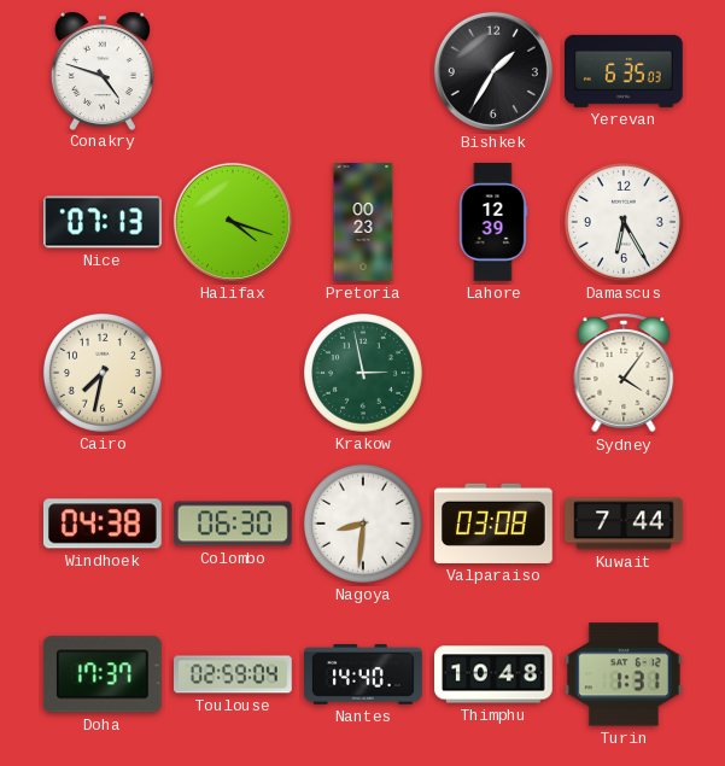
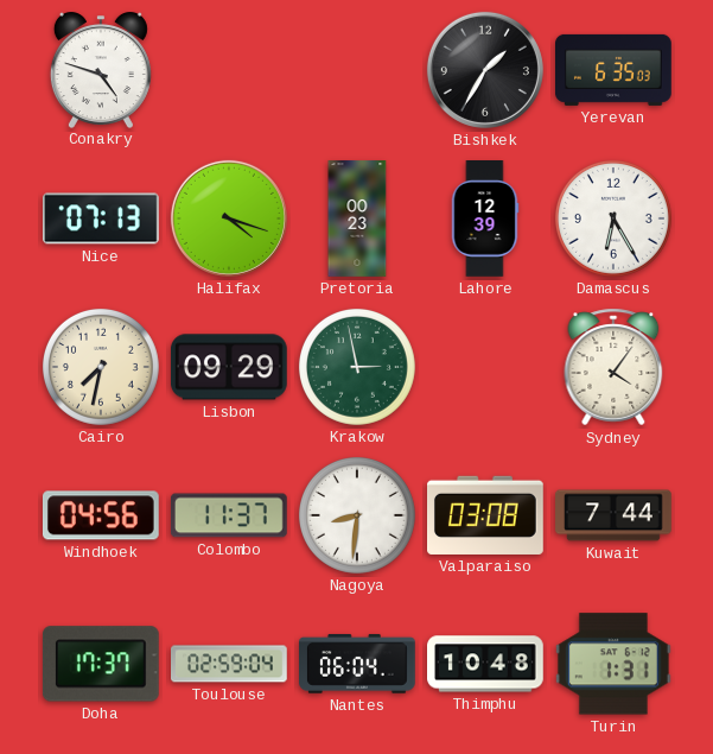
Lisbon: none -> 09:29
Windhoek: 04:38 -> 04:56
Colombo: 06:30 -> 11:37
Nantes: 14:40 -> 06:04
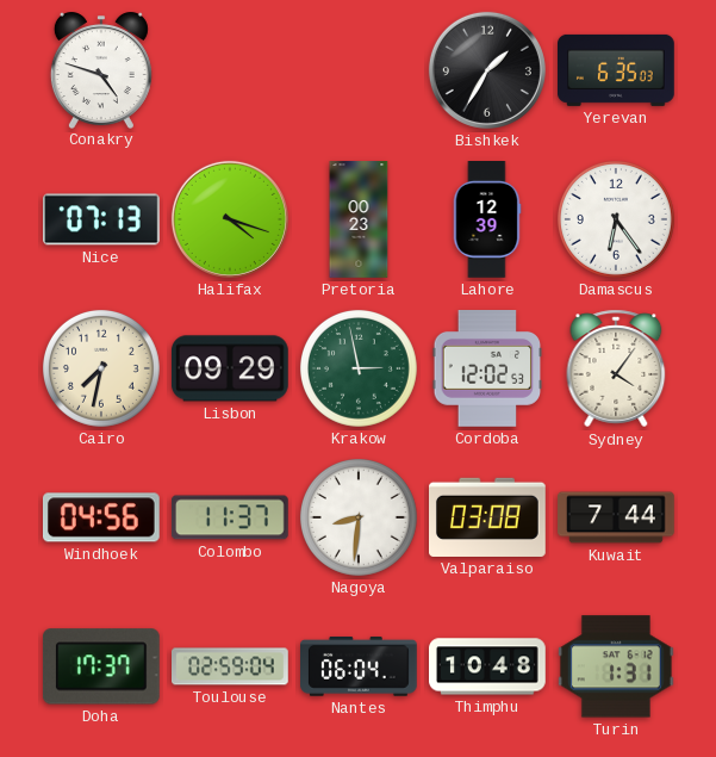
Damascus: 6:25 -> 6:24
Cordoba: none -> 12:02
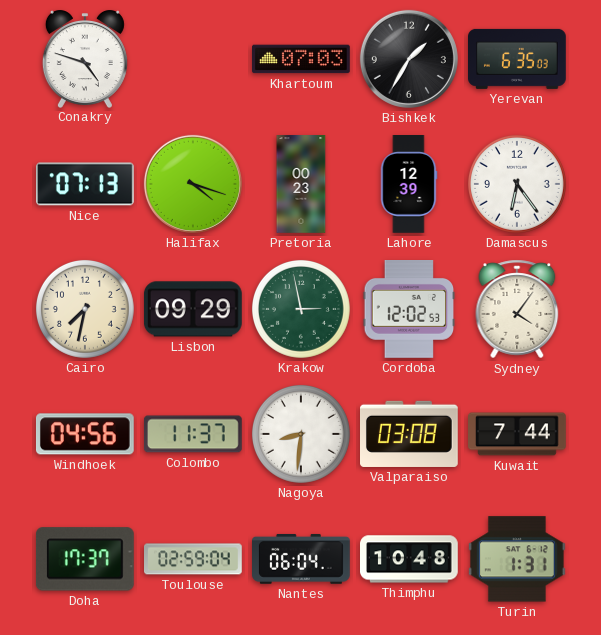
Khartoum: none -> 07:03
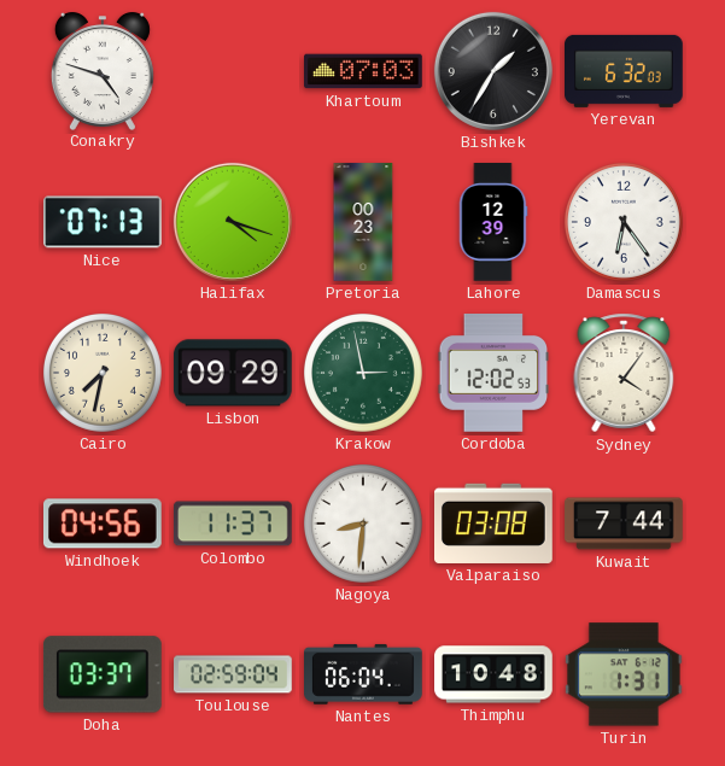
Yerevan: 6:35 -> 6:32
Doha: 17:37 -> 03:37
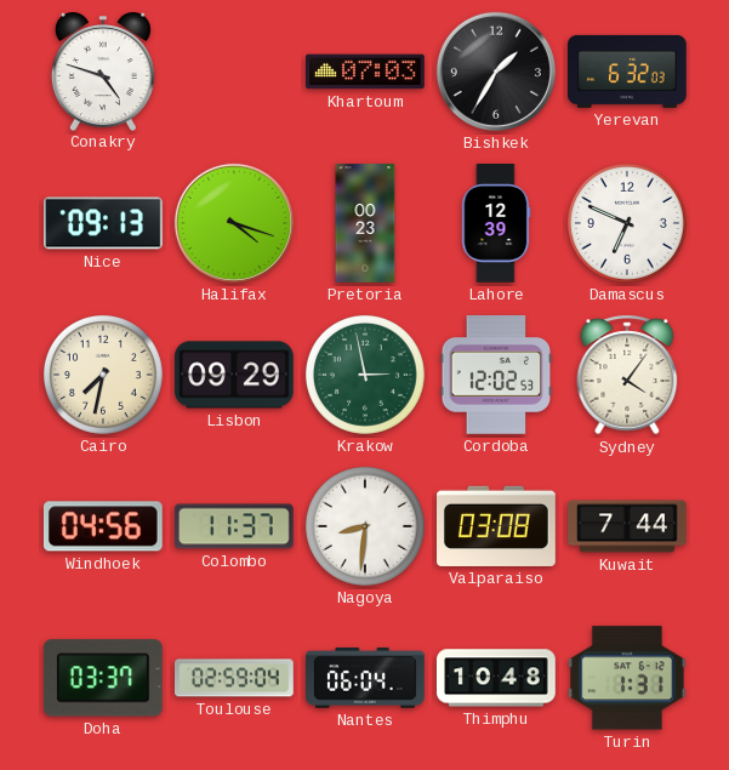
Nice: 07:13 -> 09:13
Damascus: 6:24 -> 6:49
